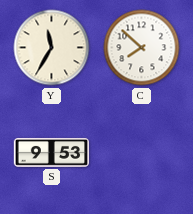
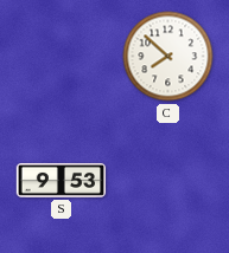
Y: 11:35 -> none
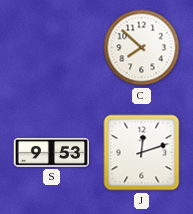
J: none -> 12:12
